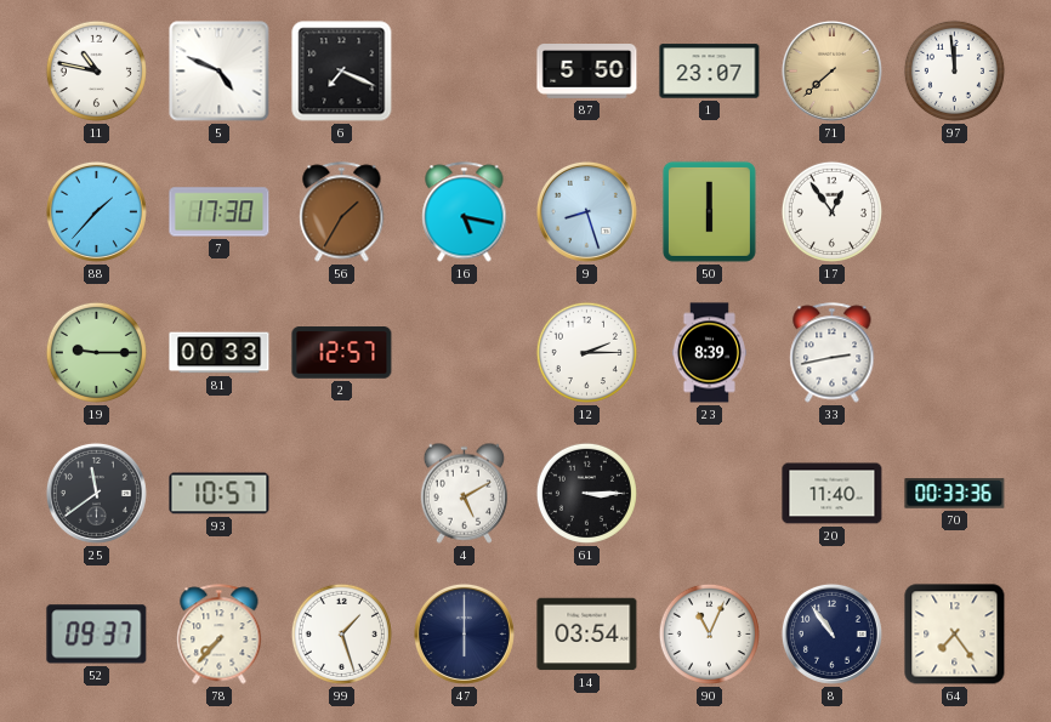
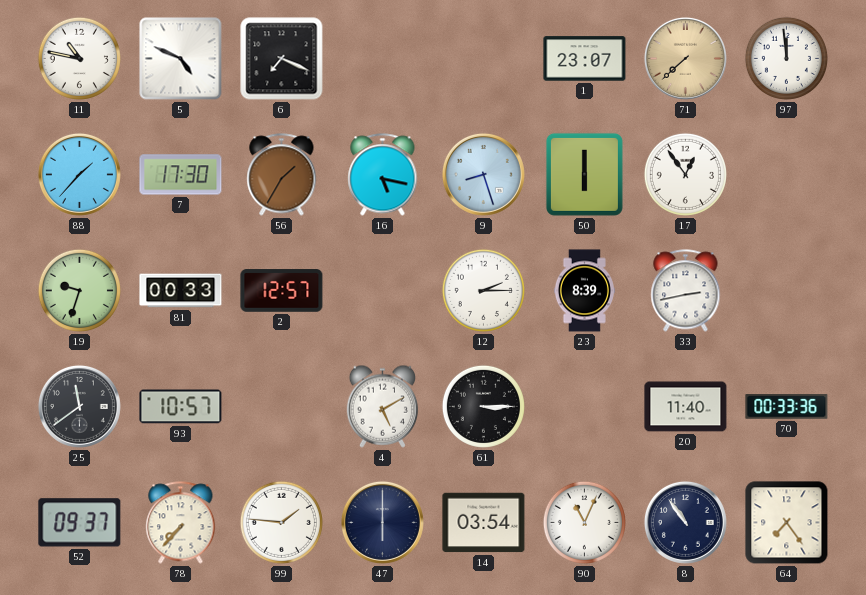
87: 5:50 -> none
19: 9:15 -> 9:33
99: 1:27 -> 1:46
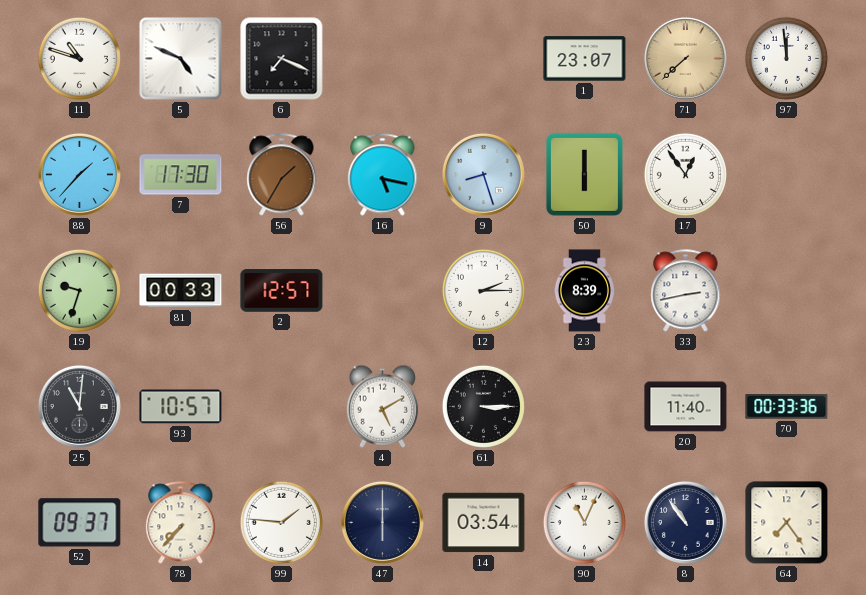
11: 10:47 -> 10:48
25: 11:39 -> 11:01
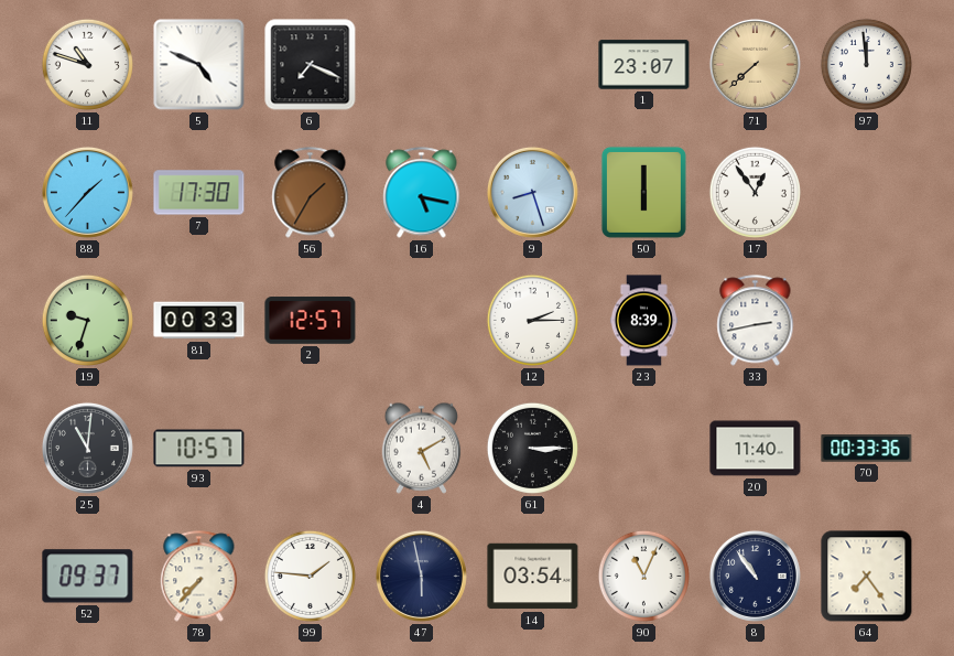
47: 6:00 -> 5:58
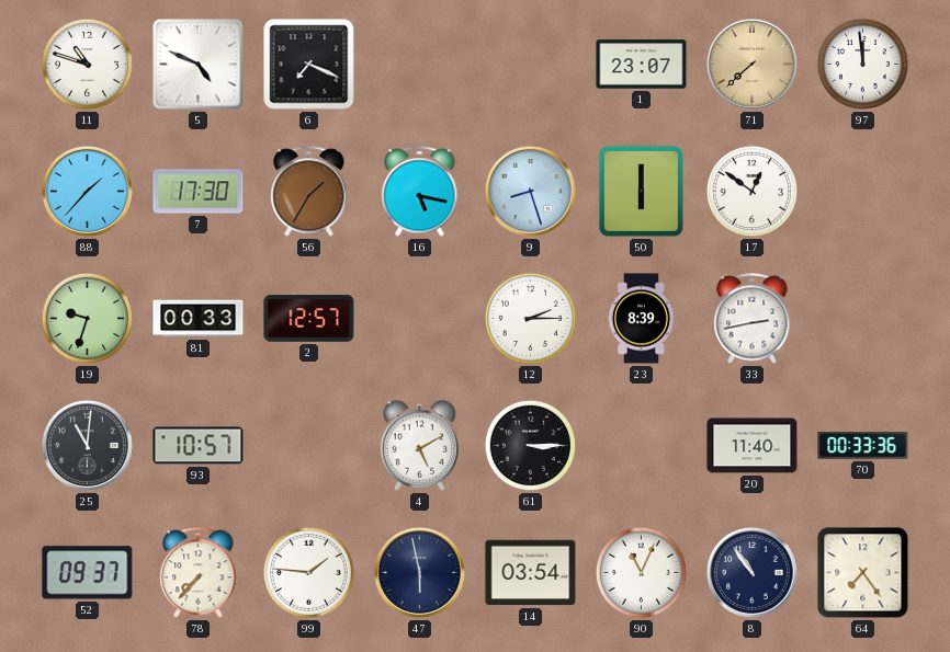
17: 12:54 -> 12:51
